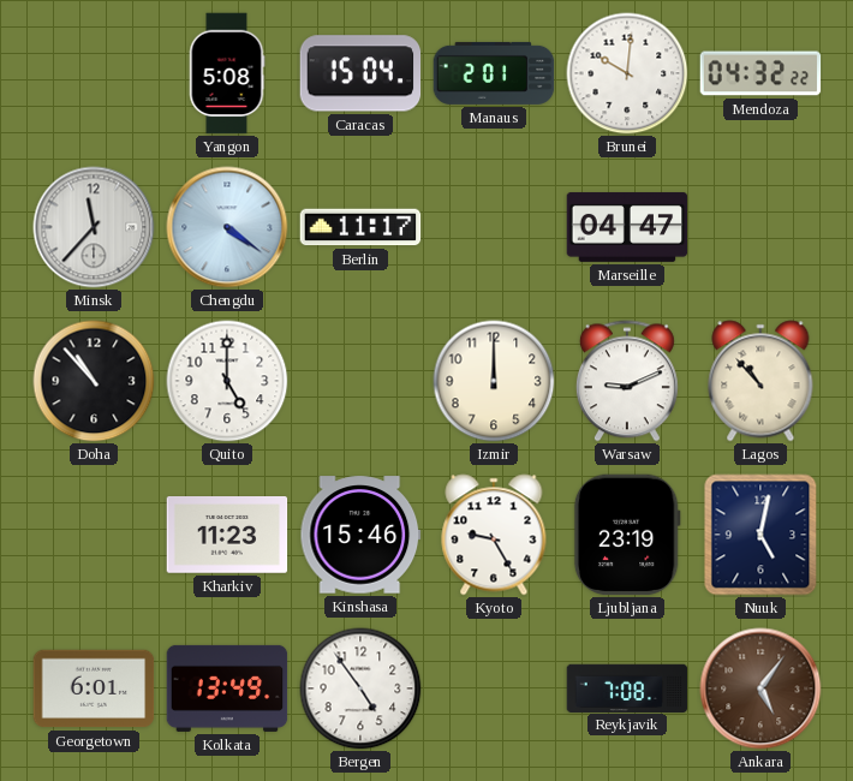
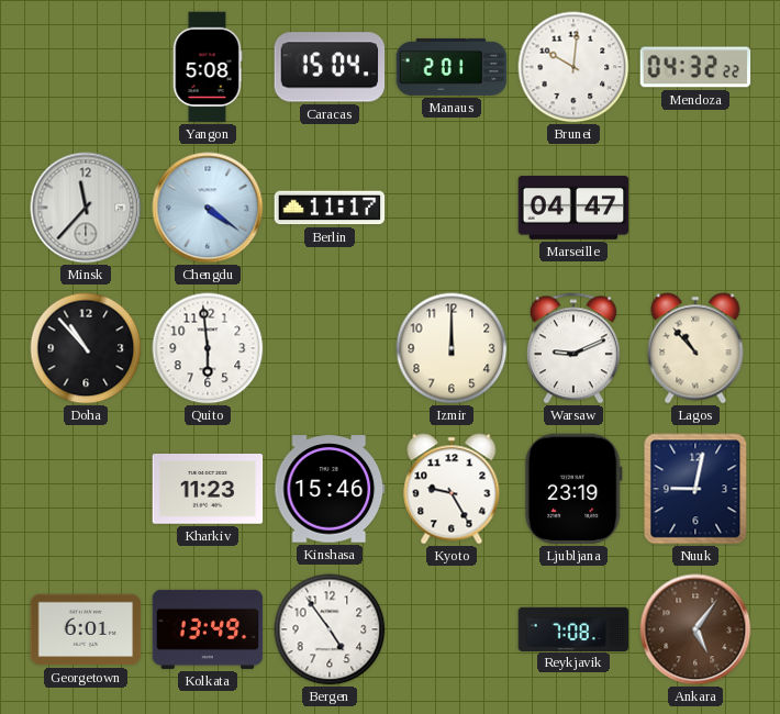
Quito: 5:00 -> 5:59
Nuuk: 5:02 -> 9:02
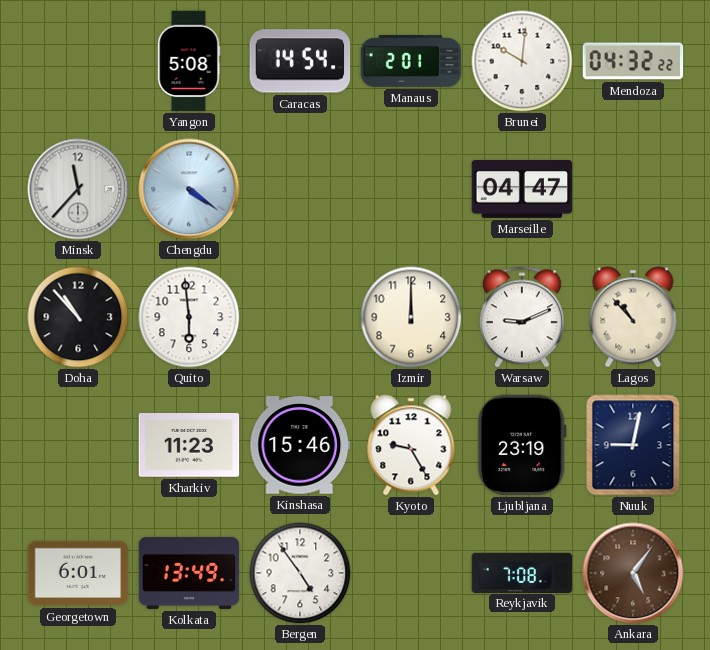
Caracas: 15:04 -> 14:54
Berlin: 11:17 -> none
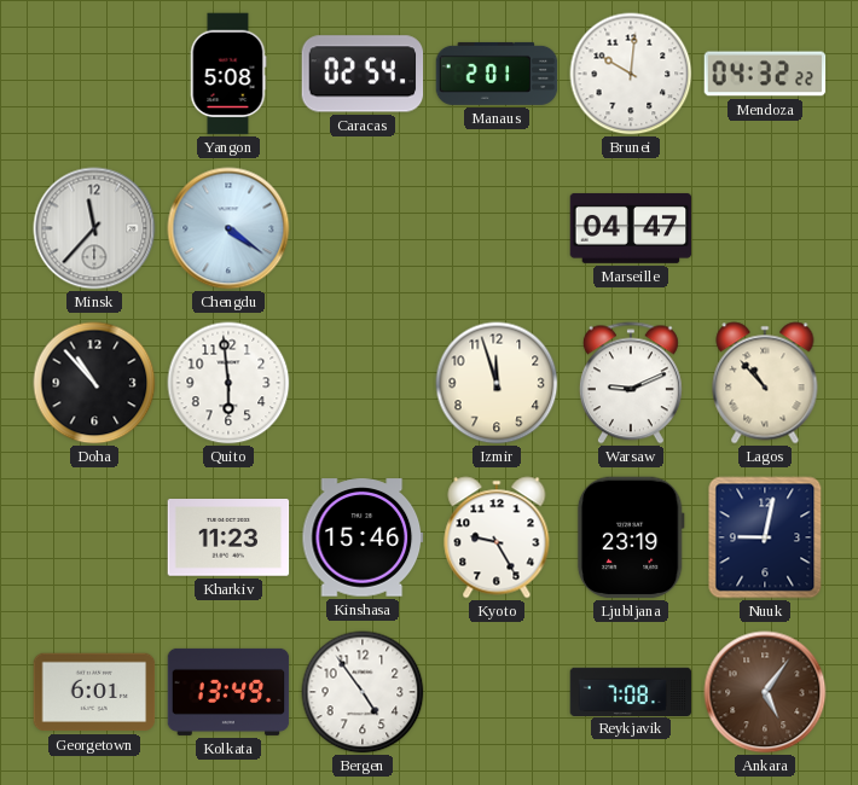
Caracas: 14:54 -> 02:54
Izmir: 12:00 -> 11:57
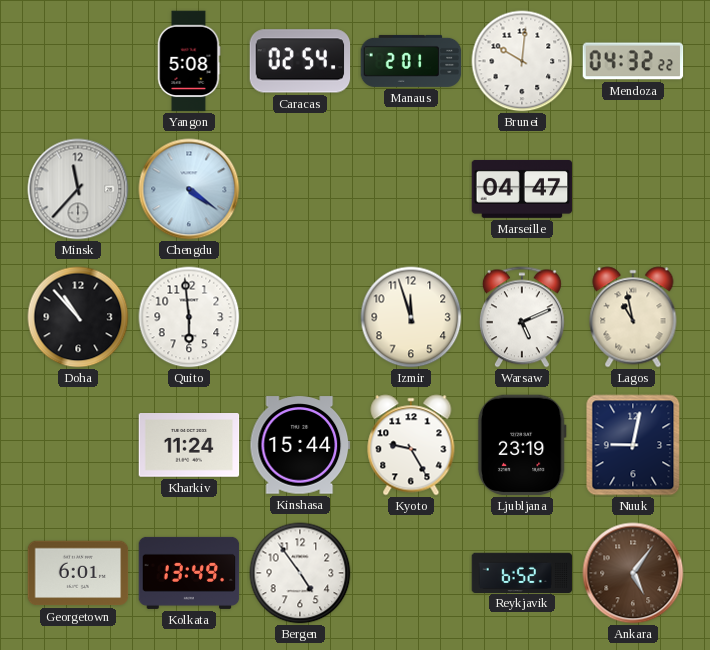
Warsaw: 9:11 -> 5:11
Lagos: 10:53 -> 10:58
Kharkiv: 11:23 -> 11:24
Kinshasa: 15:46 -> 15:44
Reykjavik: 7:08 -> 6:52
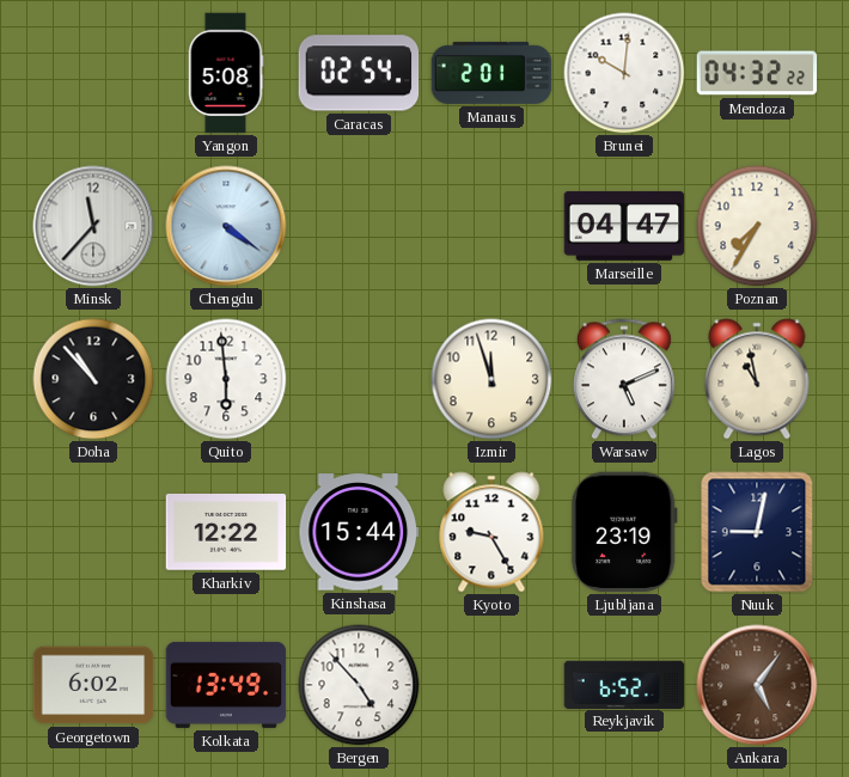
Poznan: none -> 7:35
Kharkiv: 11:24 -> 12:22
Georgetown: 6:01 -> 6:02
Bergen: 4:54 -> 4:53
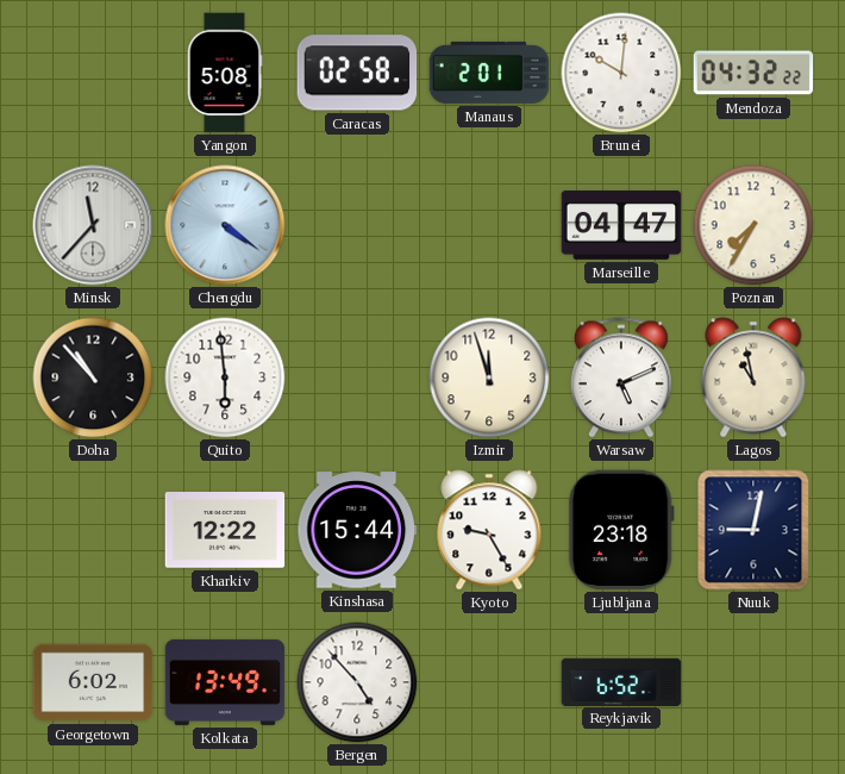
Caracas: 02:54 -> 02:58
Ljubljana: 23:19 -> 23:18
Ankara: 5:06 -> none
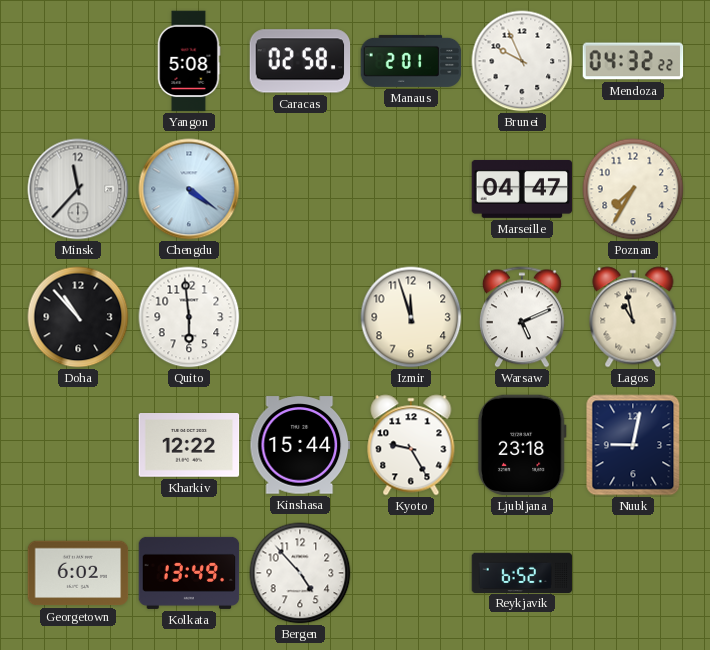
Brunei: 10:01 -> 9:56
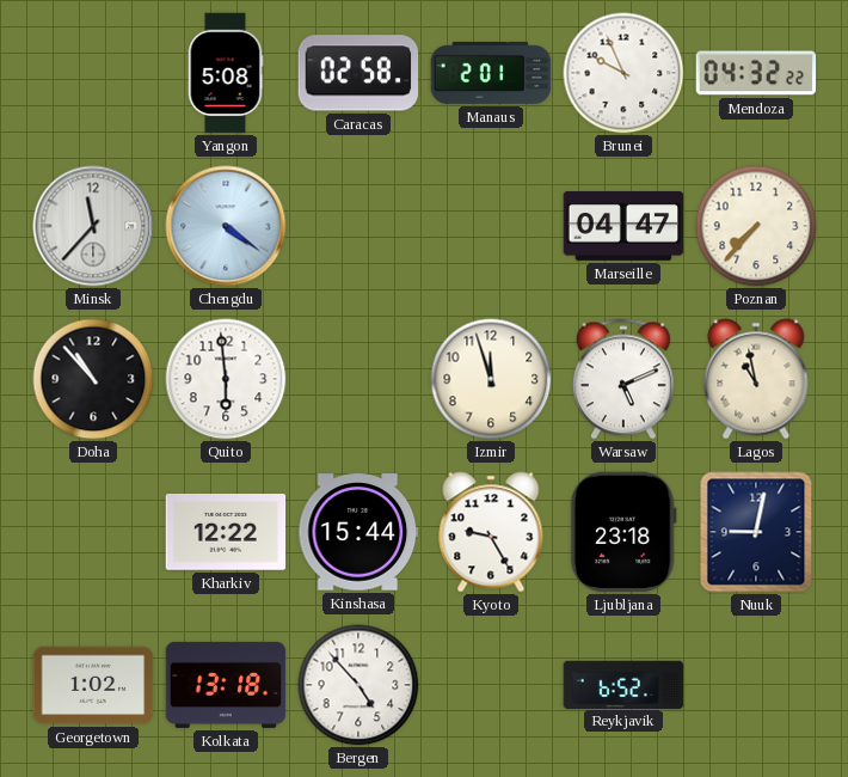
Poznan: 7:35 -> 7:37
Georgetown: 6:02 -> 1:02
Kolkata: 13:49 -> 13:18
